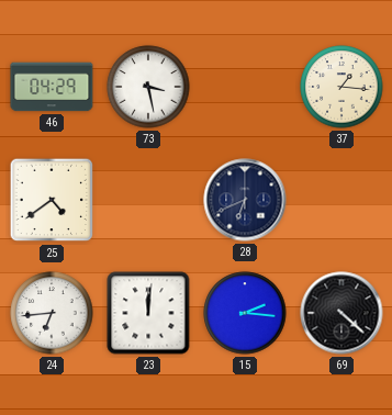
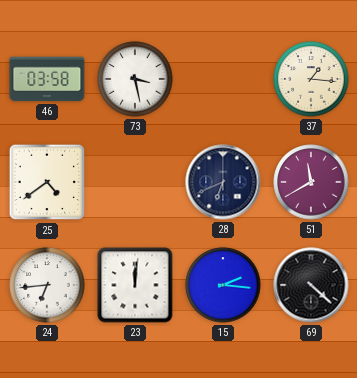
46: 04:29 -> 03:58
51: none -> 11:40
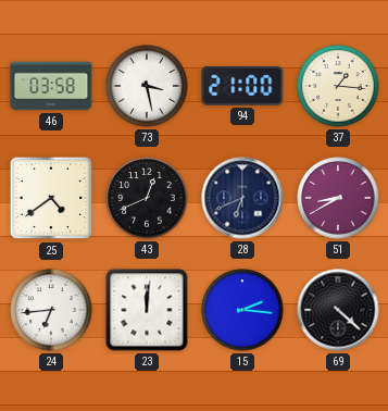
94: none -> 21:00
43: none -> 12:41
51: 11:40 -> 8:40
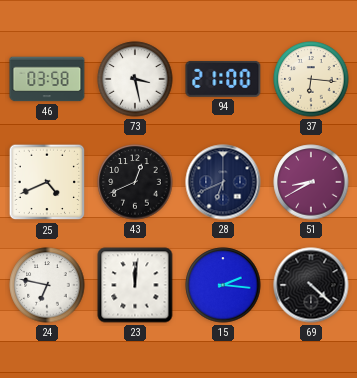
37: 1:16 -> 6:16
25: 4:39 -> 4:41
24: 6:44 -> 6:47
